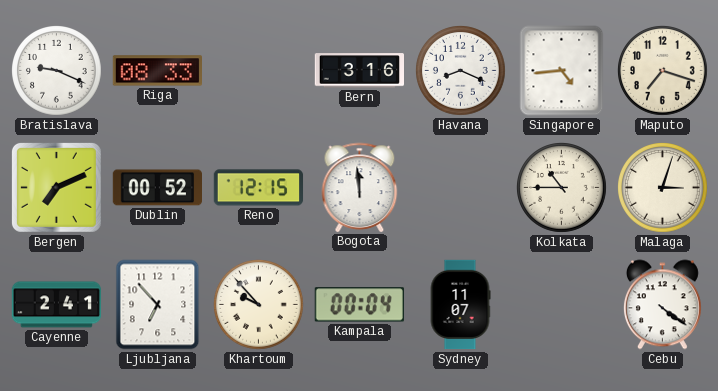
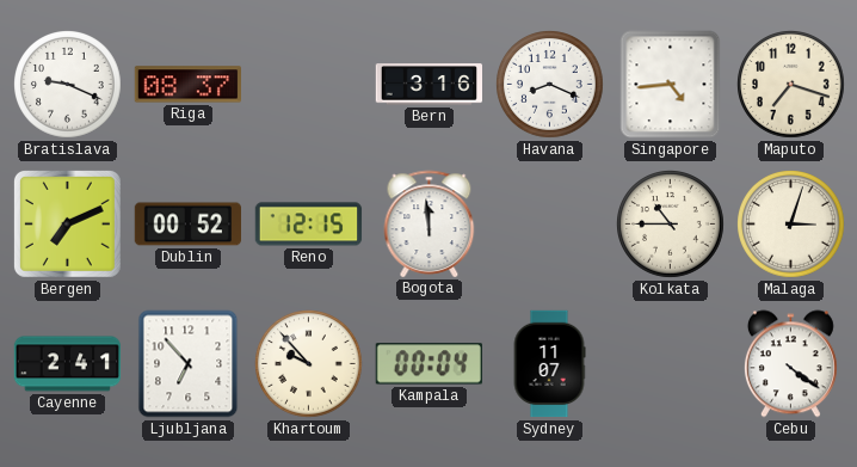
Riga: 08:33 -> 08:37
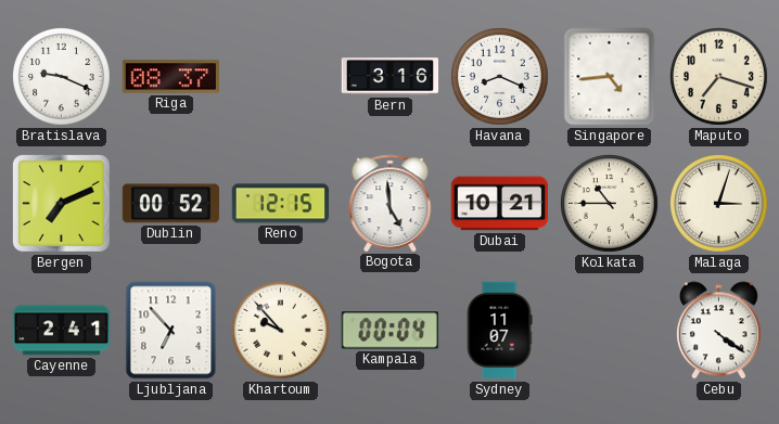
Bogota: 11:59 -> 4:59
Dubai: none -> 10:21
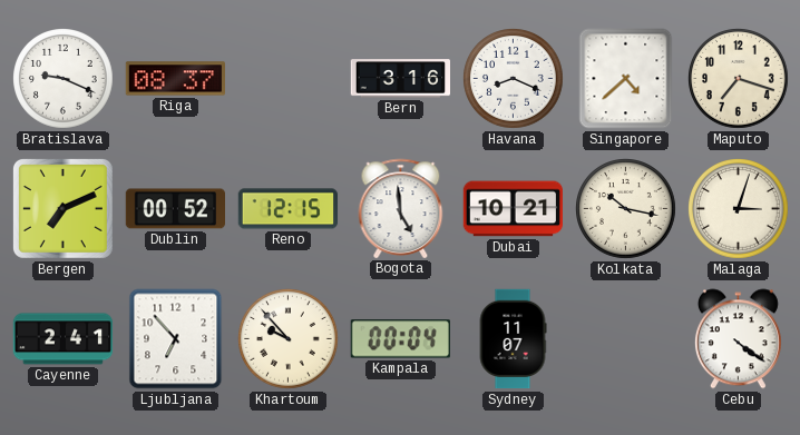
Singapore: 4:44 -> 4:38
Kolkata: 10:45 -> 10:17
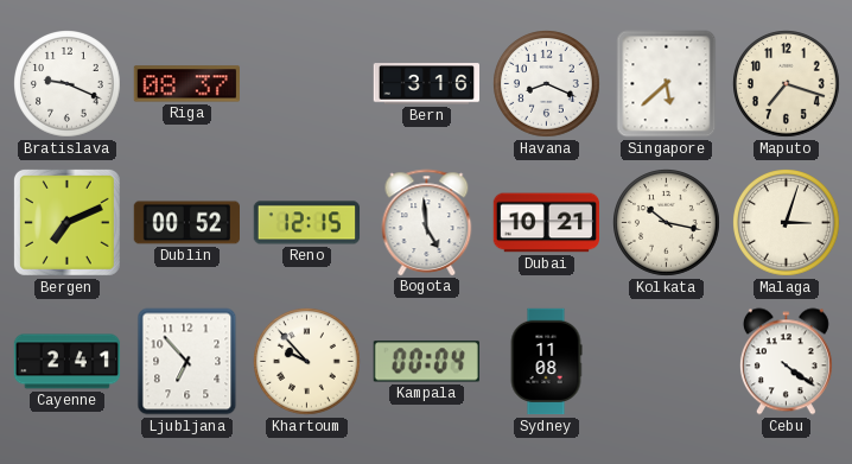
Singapore: 4:38 -> 5:38
Sydney: 11:07 -> 11:08
